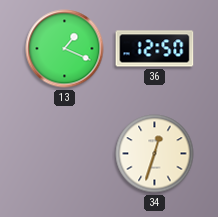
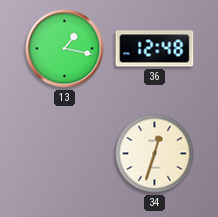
13: 1:19 -> 1:17
36: 12:50 -> 12:48
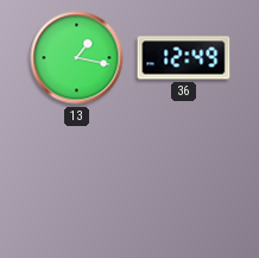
36: 12:48 -> 12:49
34: 12:33 -> none
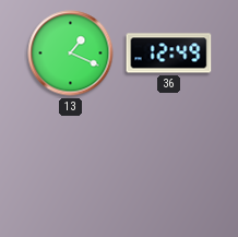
13: 1:17 -> 1:19
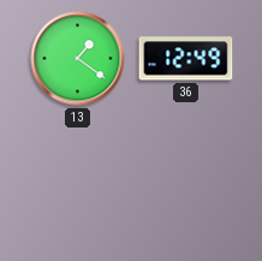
13: 1:19 -> 1:21
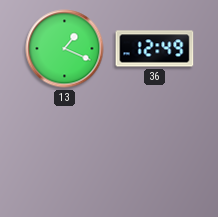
13: 1:21 -> 1:19
